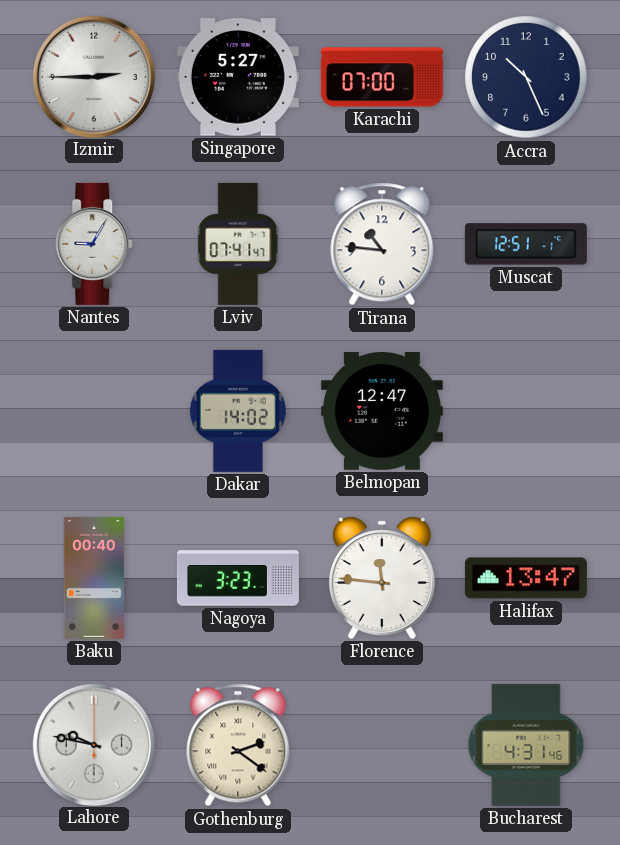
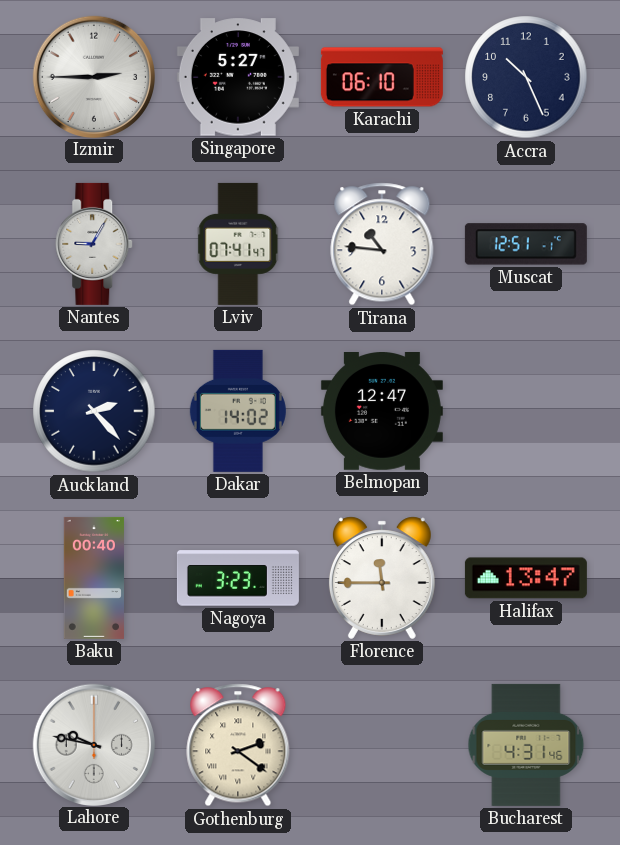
Karachi: 07:00 -> 06:10
Auckland: none -> 2:23
Florence: 11:46 -> 11:45
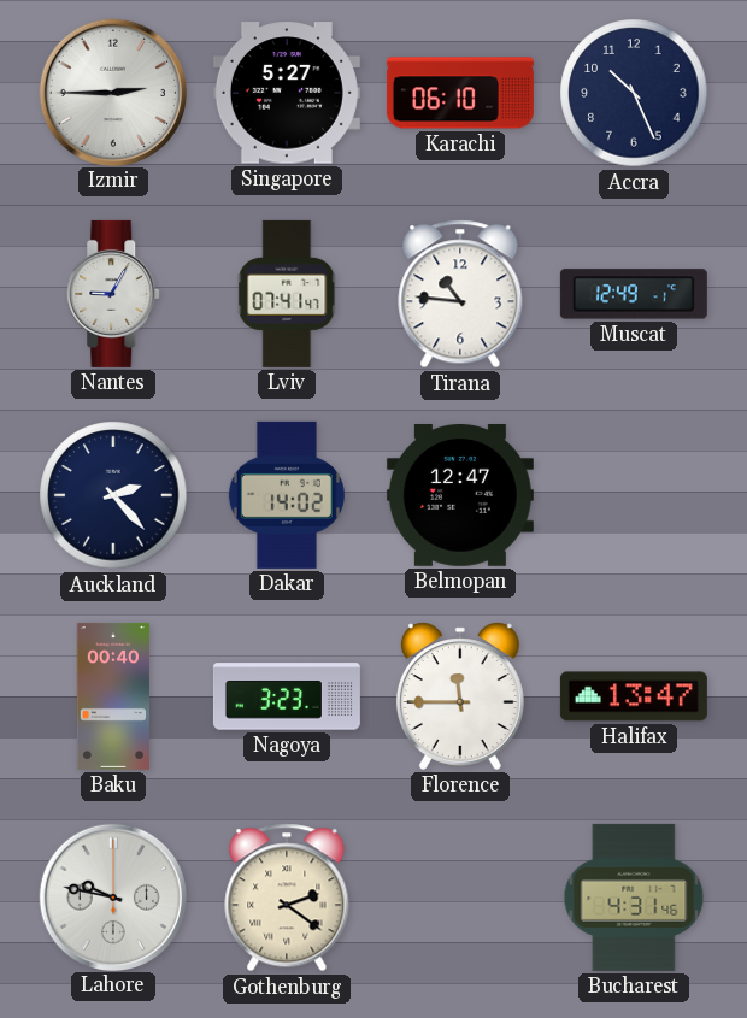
Muscat: 12:51 -> 12:49
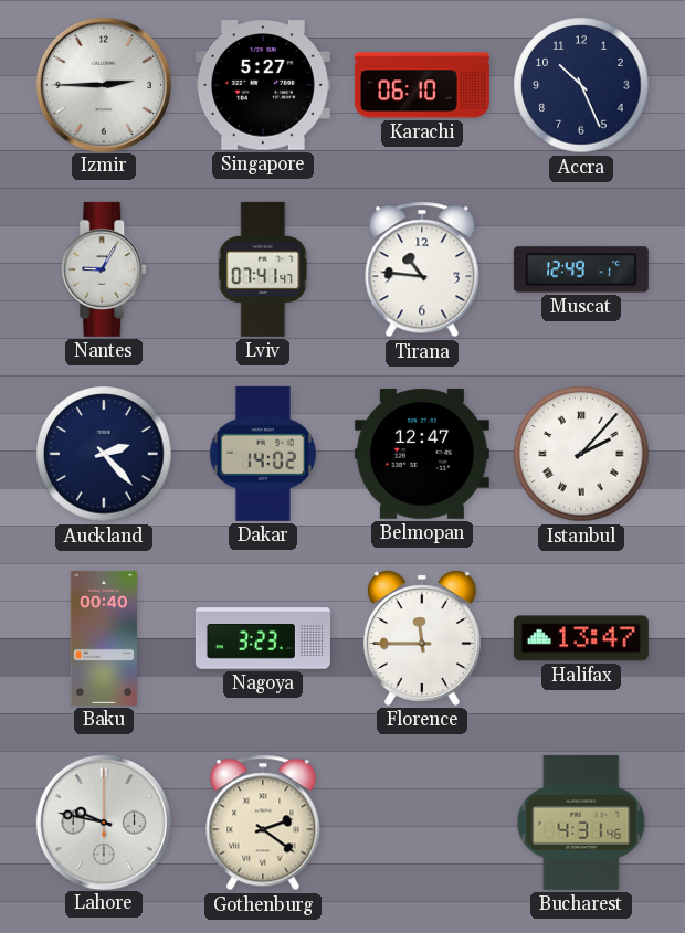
Istanbul: none -> 2:07
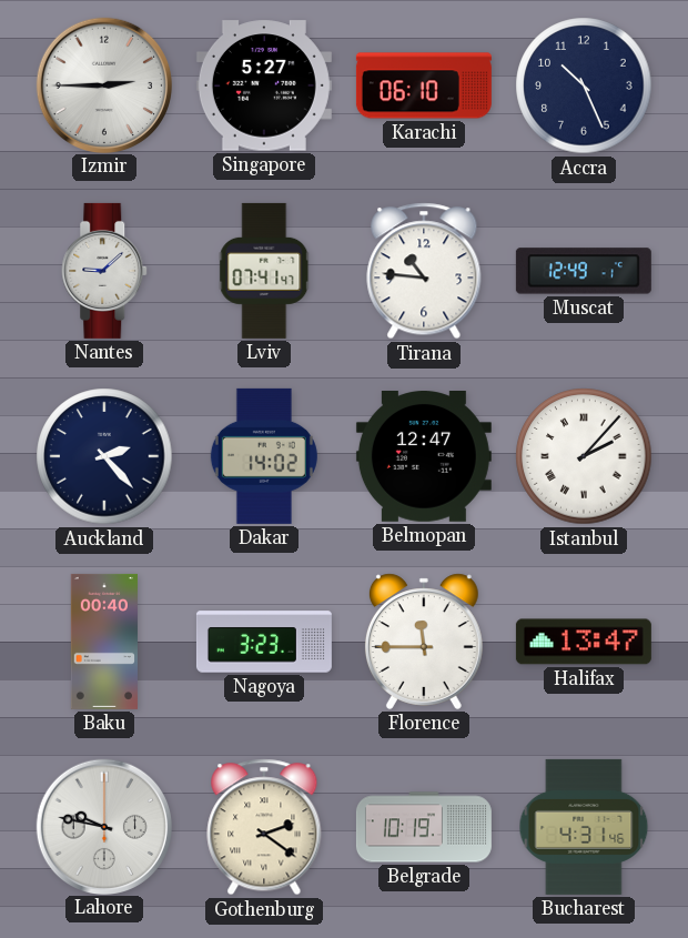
Nantes: 9:05 -> 9:08
Belgrade: none -> 10:19
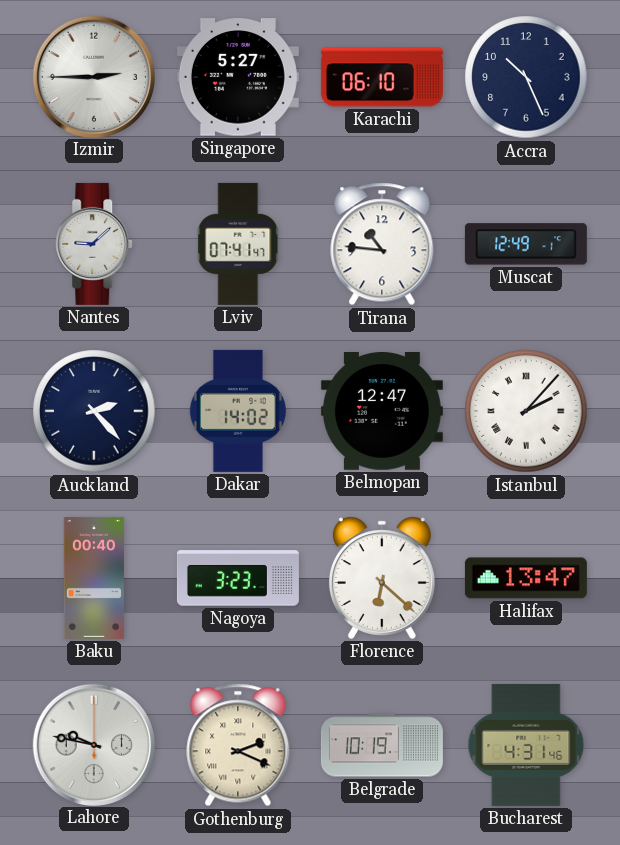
Florence: 11:45 -> 6:22
Gothenburg: 2:21 -> 2:19
